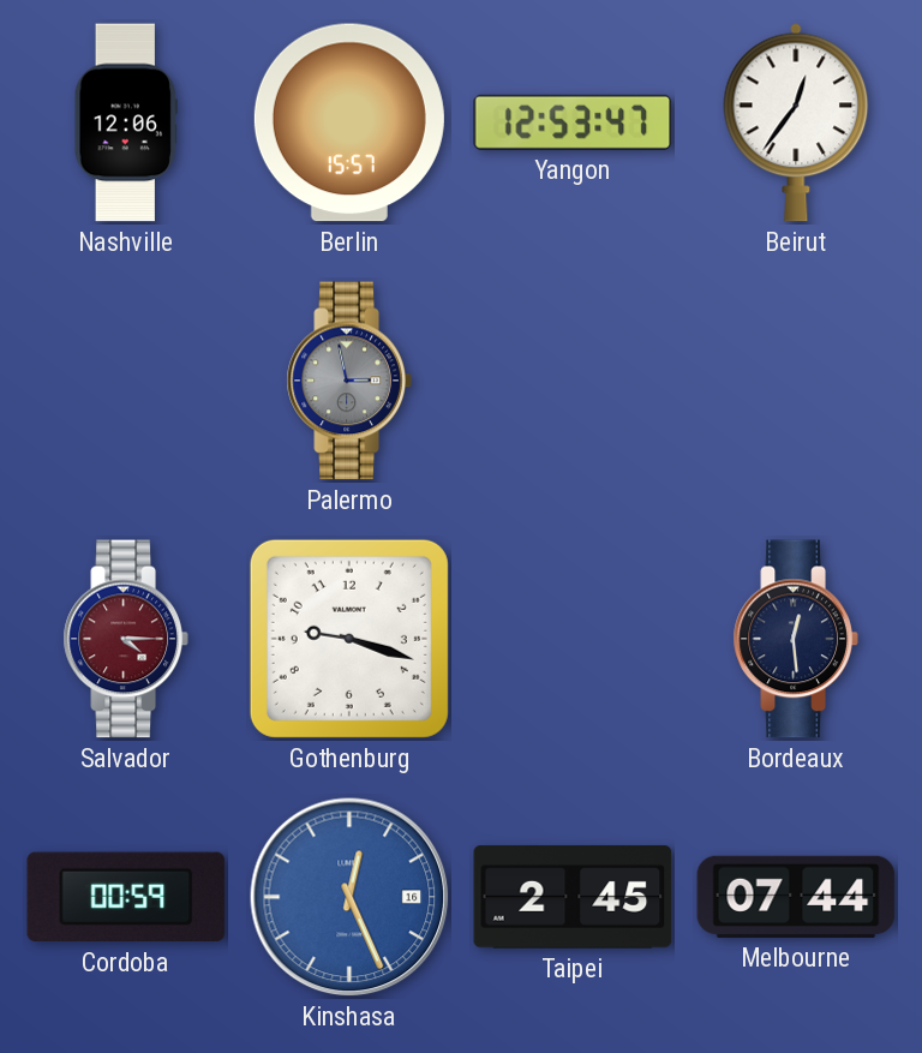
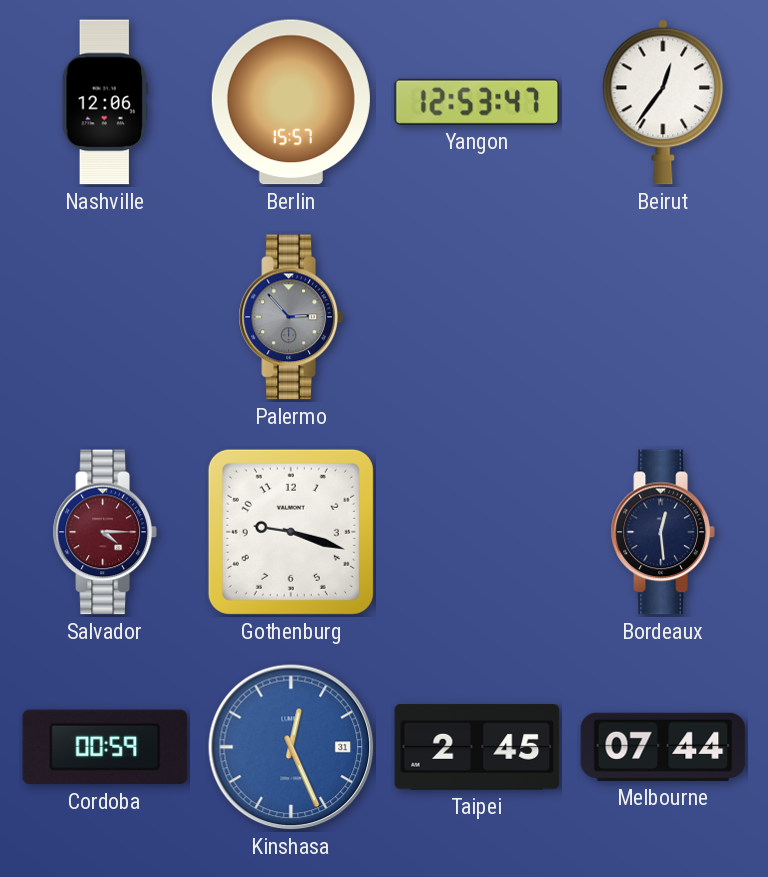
Palermo: 2:58 -> 2:53
Kinshasa date: 16 -> 31
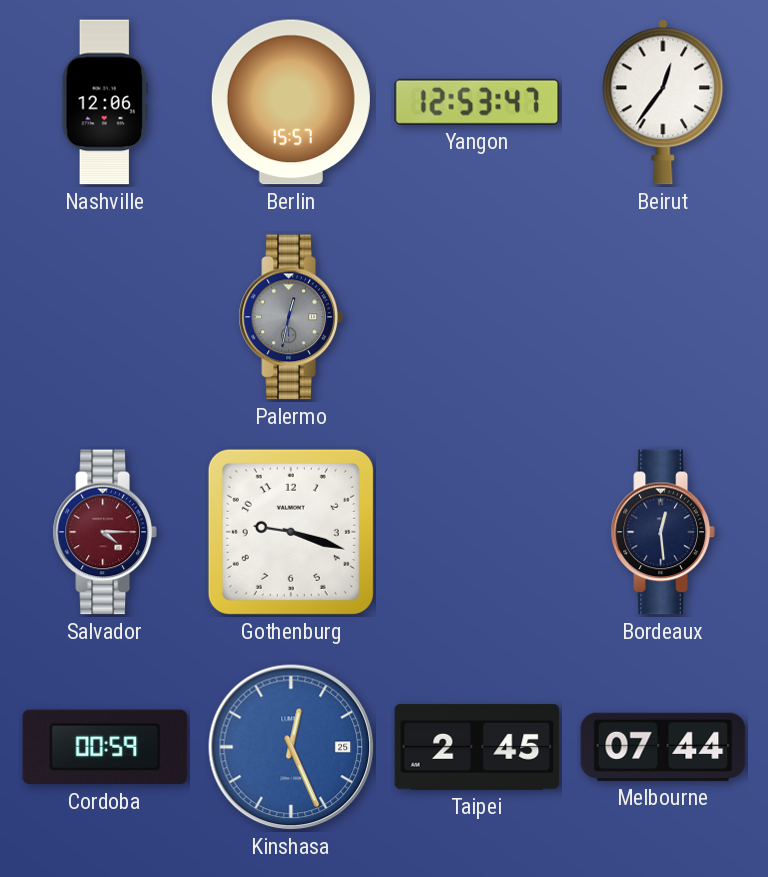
Palermo: 2:53 -> 12:32
Kinshasa date: 31 -> 25
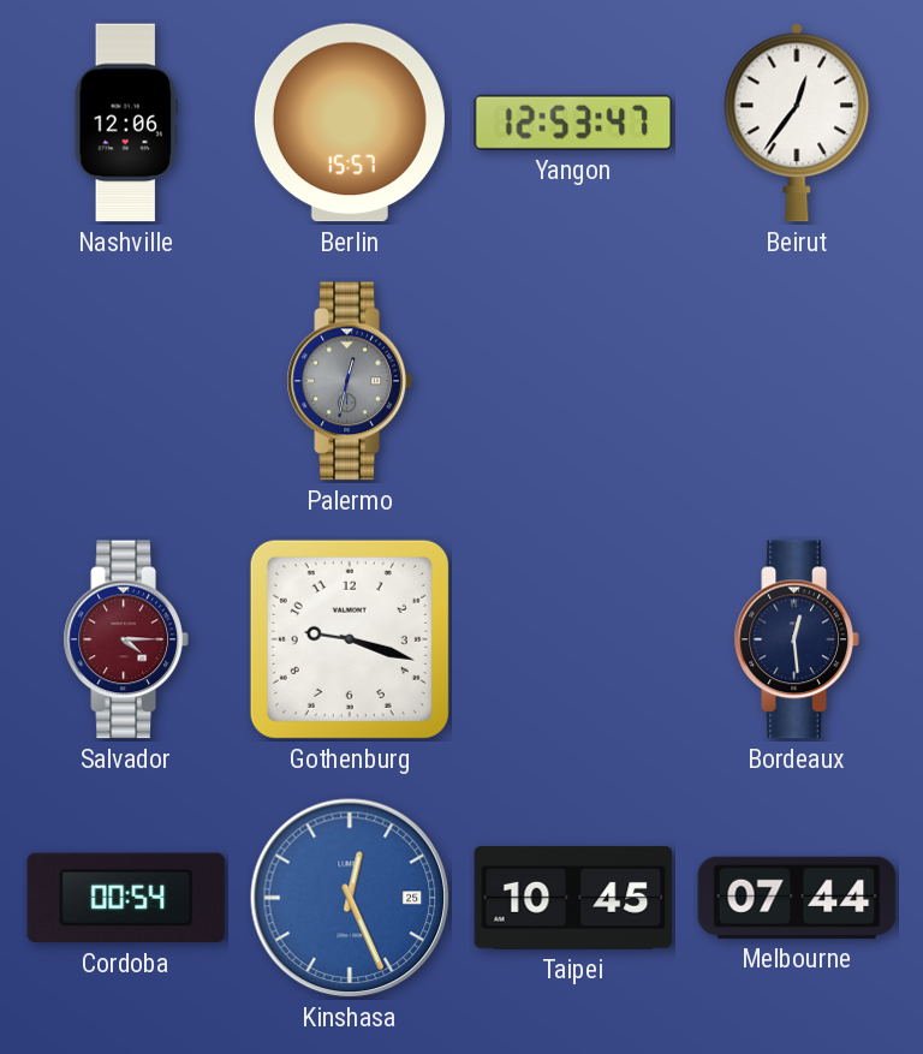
Cordoba: 00:59 -> 00:54
Taipei: 2:45 -> 10:45
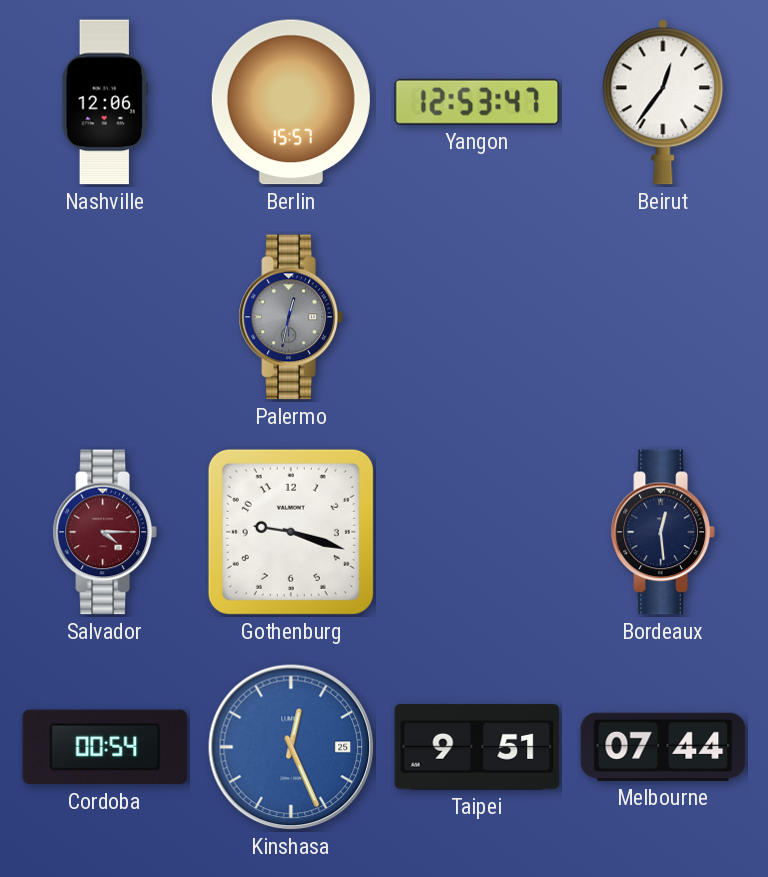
Taipei: 10:45 -> 9:51
